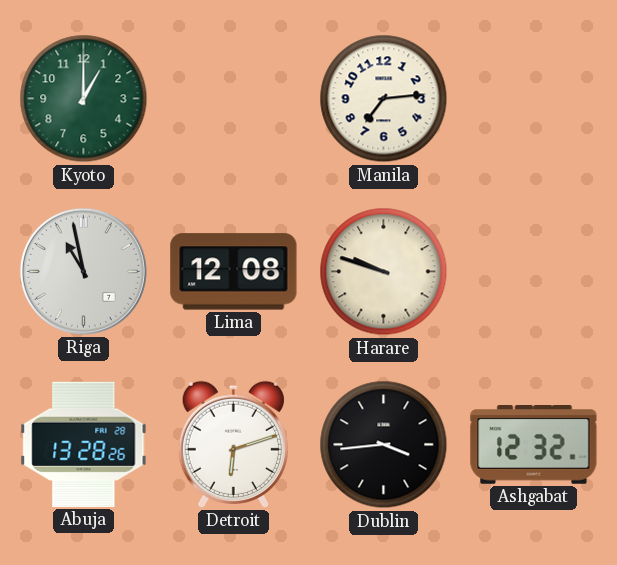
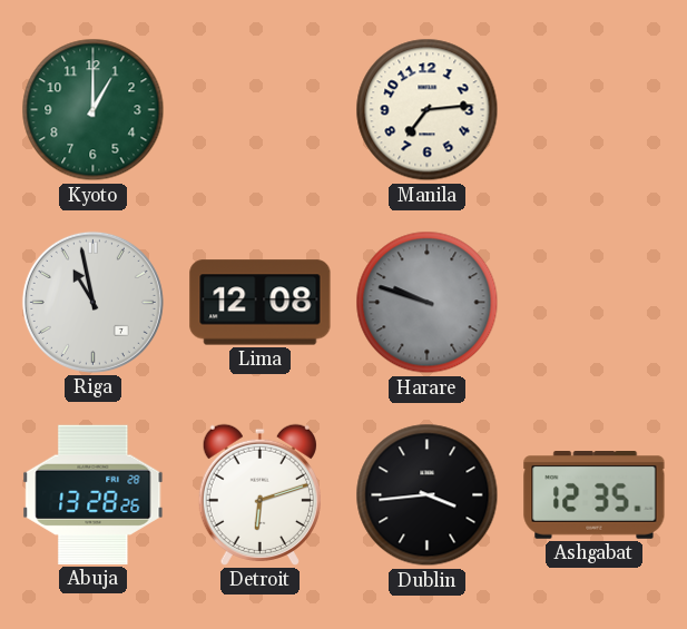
Harare dial: cream -> grey
Ashgabat: 12:32 -> 12:35
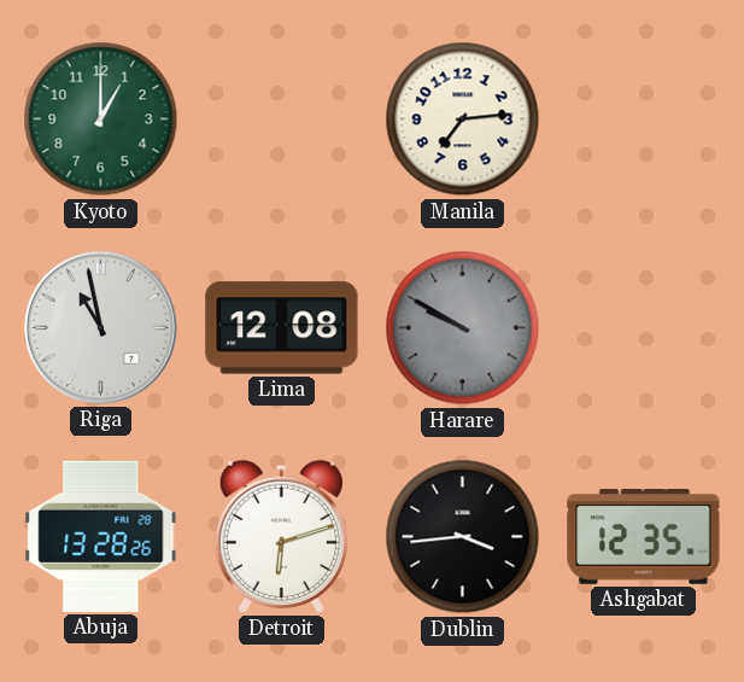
Harare: 9:48 -> 9:50
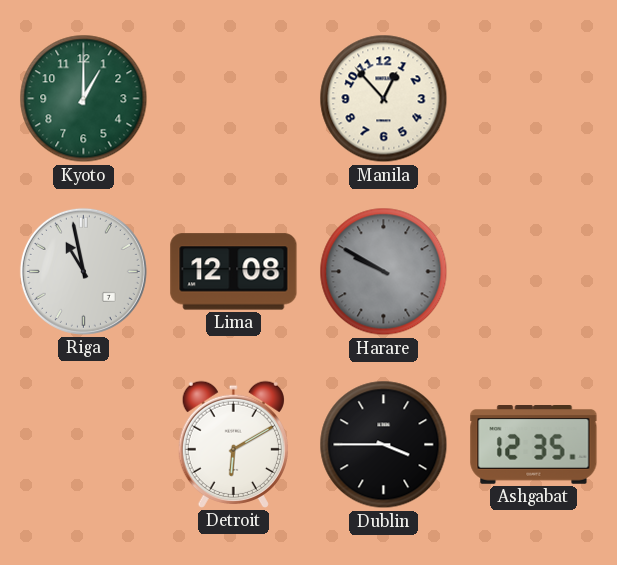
Manila: 7:14 -> 12:53
Abuja: 13:28 -> none
Detroit: 6:12 -> 6:10
Dublin: 3:44 -> 3:45
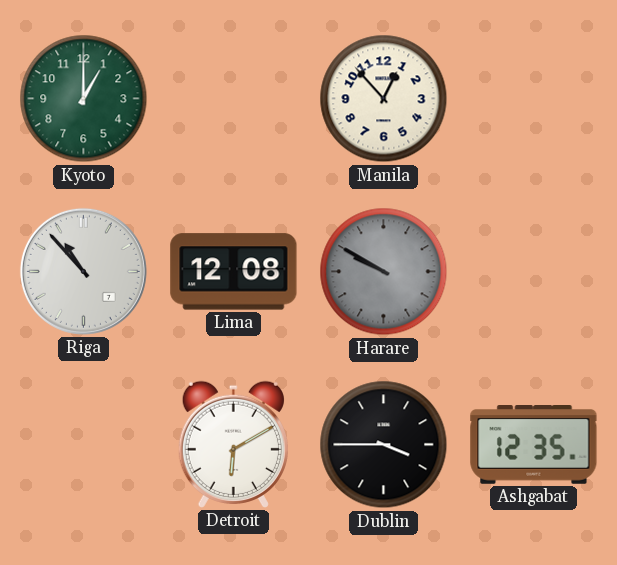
Riga: 10:58 -> 10:53
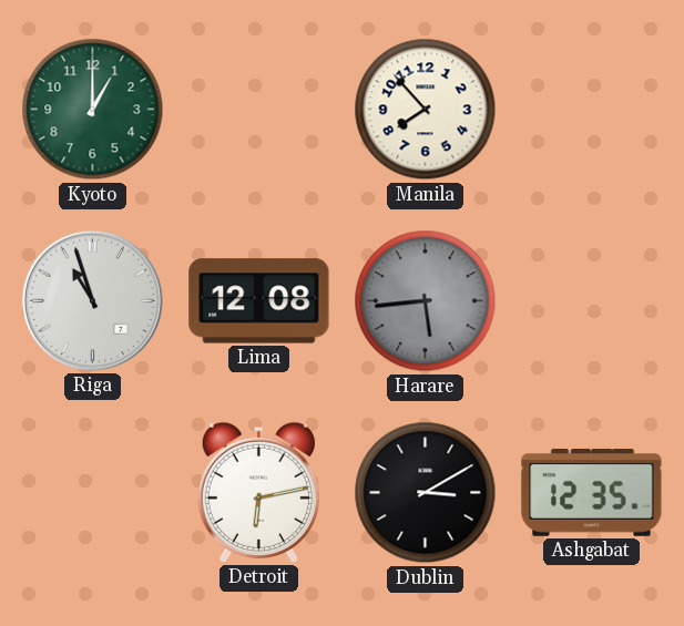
Manila: 12:53 -> 7:53
Riga: 10:53 -> 10:57
Harare: 9:50 -> 5:44
Detroit: 6:10 -> 6:13
Dublin: 3:45 -> 3:10
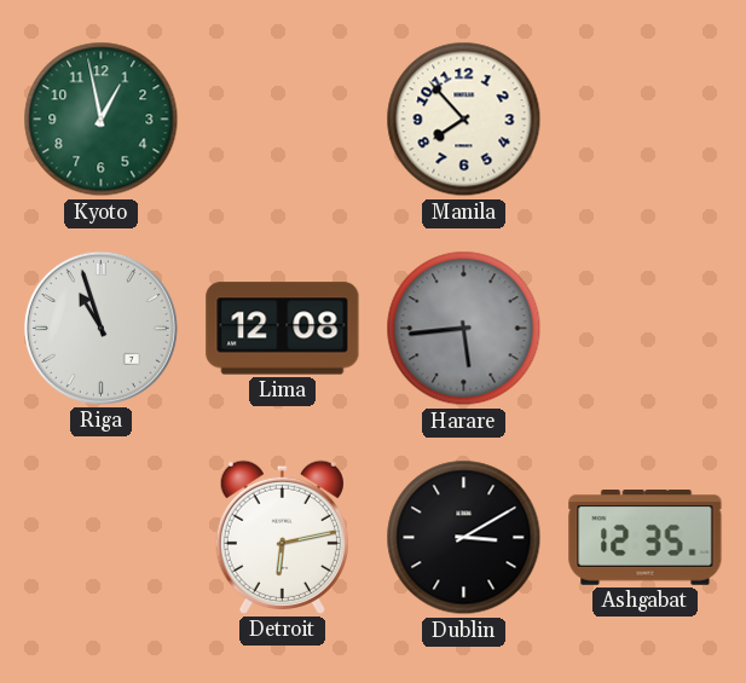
Kyoto: 1:00 -> 12:58
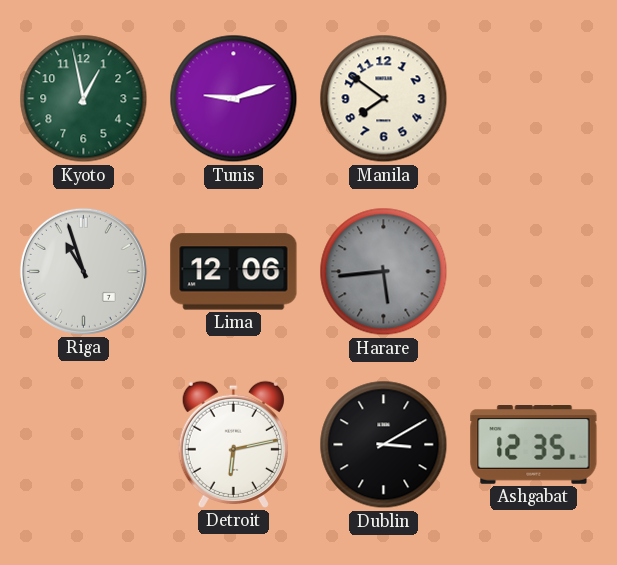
Tunis: none -> 9:12
Manila: 7:53 -> 7:51
Lima: 12:08 -> 12:06
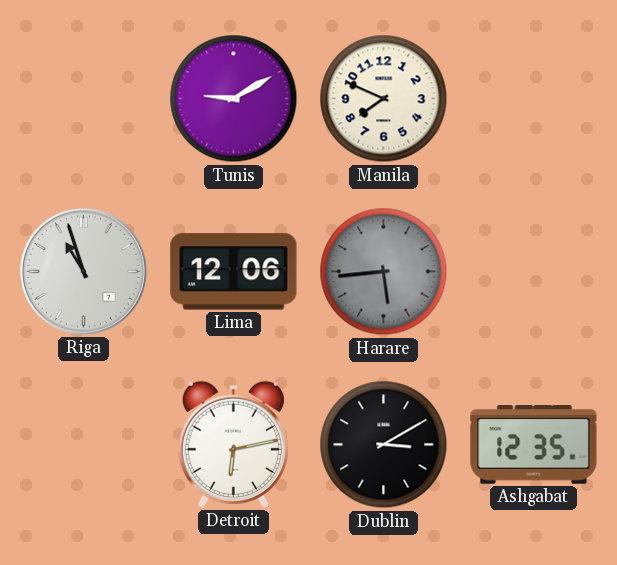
Kyoto: 12:58 -> none
Tunis: 9:12 -> 9:10
Manila: 7:51 -> 7:49
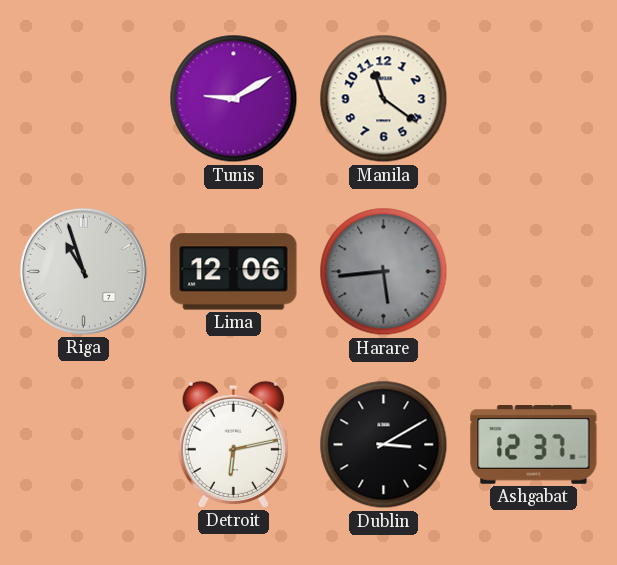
Manila: 7:49 -> 11:21
Ashgabat: 12:35 -> 12:37
